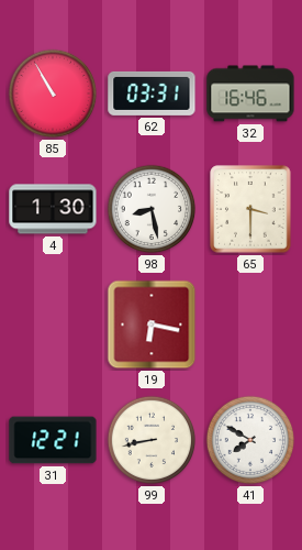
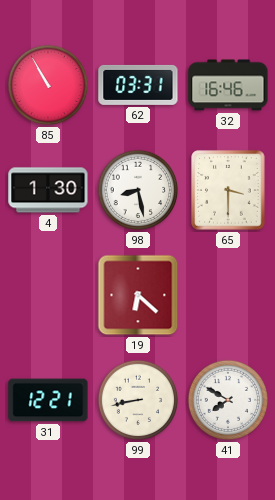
19: 6:17 -> 6:22
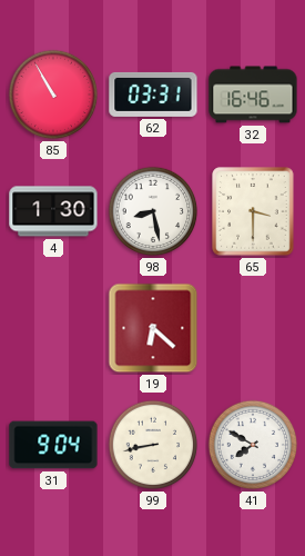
31: 12:21 -> 9:04
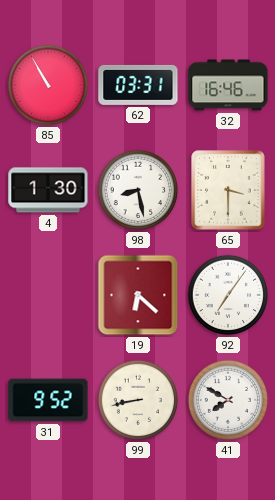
92: none -> 7:06
31: 9:04 -> 9:52
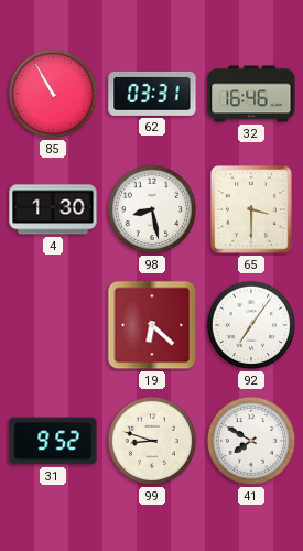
99: 8:43 -> 8:48
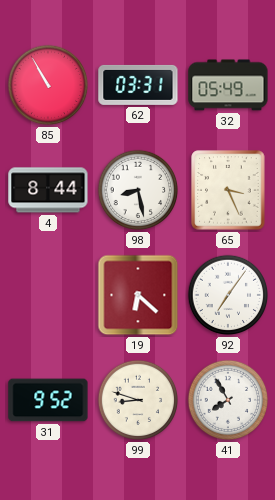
32: 16:46 -> 05:49
4: 1:30 -> 8:44
65: 3:30 -> 3:26
41: 7:50 -> 7:55
